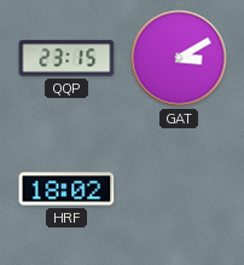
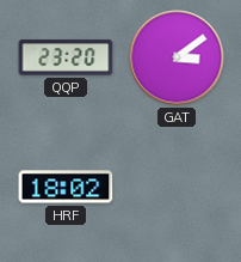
QQP: 23:15 -> 23:20
GAT: 3:10 -> 3:09
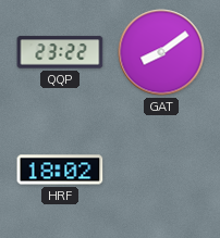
QQP: 23:20 -> 23:22
GAT: 3:09 -> 8:09
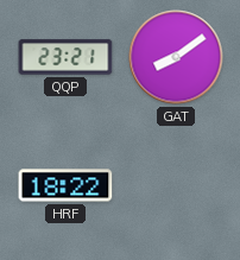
QQP: 23:22 -> 23:21
HRF: 18:02 -> 18:22
